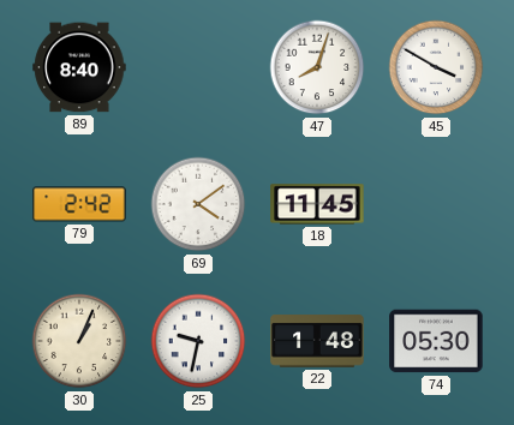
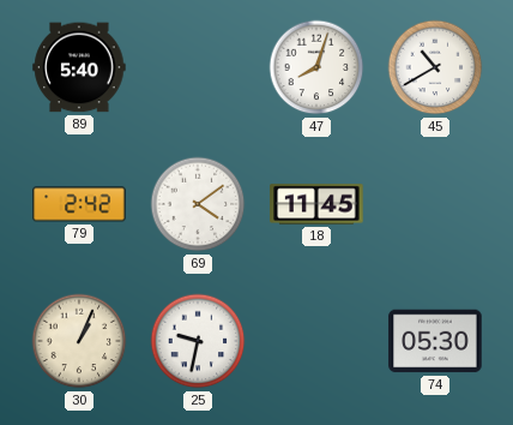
89: 8:40 -> 5:40
45: 3:50 -> 10:40
22: 1:48 -> none
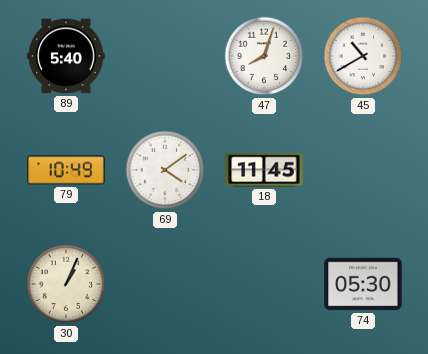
79: 2:42 -> 10:49
25: 9:32 -> none
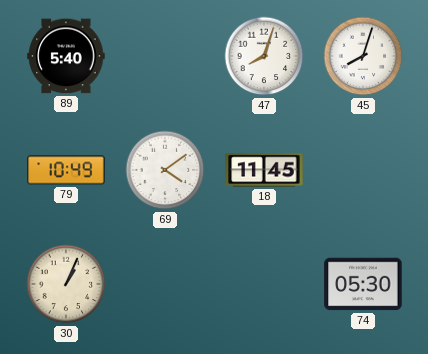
45: 10:40 -> 8:03
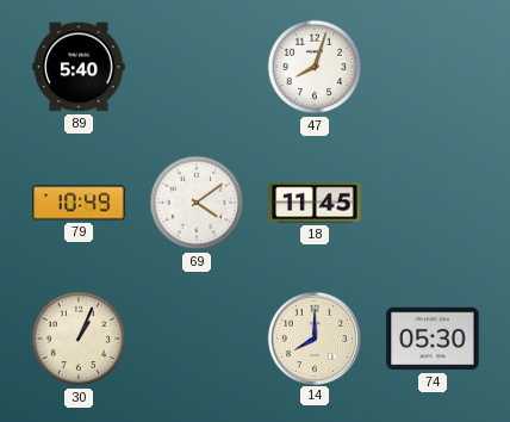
45: 8:03 -> none
14: none -> 8:00
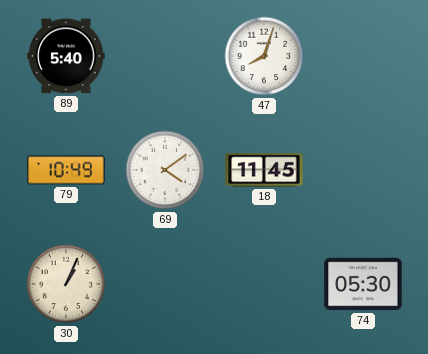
14: 8:00 -> none
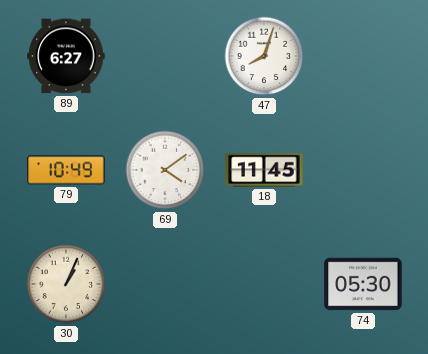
89: 5:40 -> 6:27
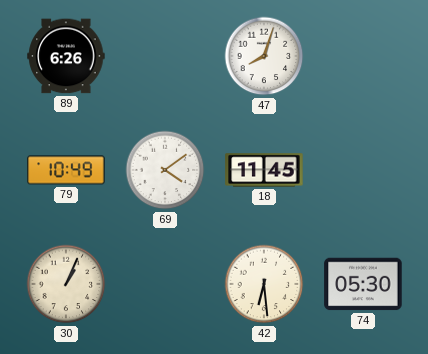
89: 6:27 -> 6:26
42: none -> 6:29
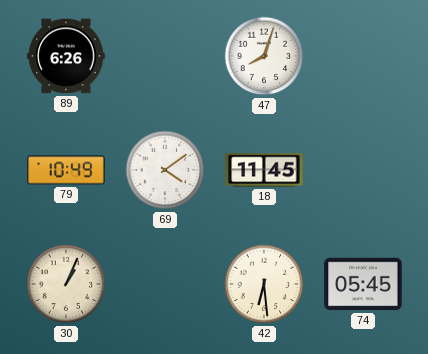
74: 05:30 -> 05:45
